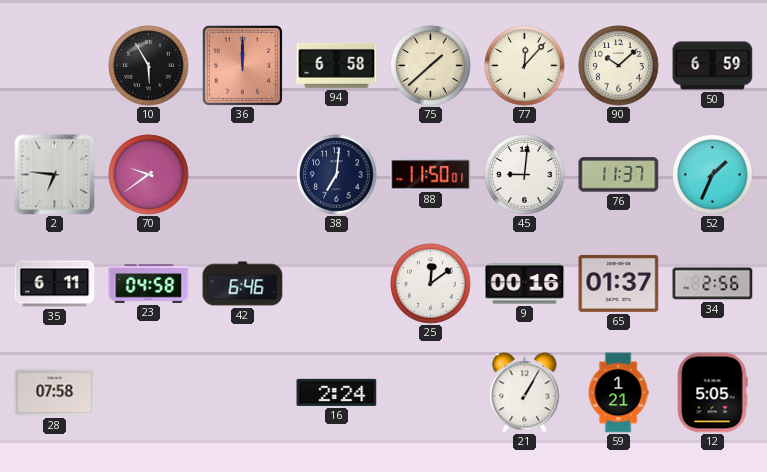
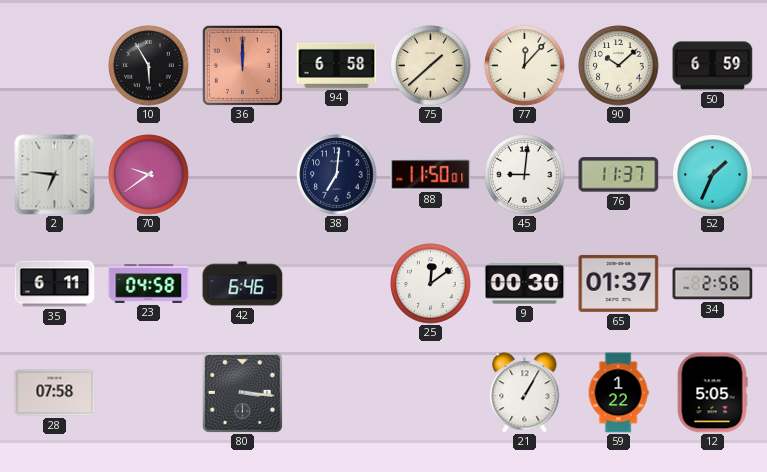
9: 00:16 -> 00:30
80: none -> 3:16
16: 2:24 -> none
59: 1:21 -> 1:22
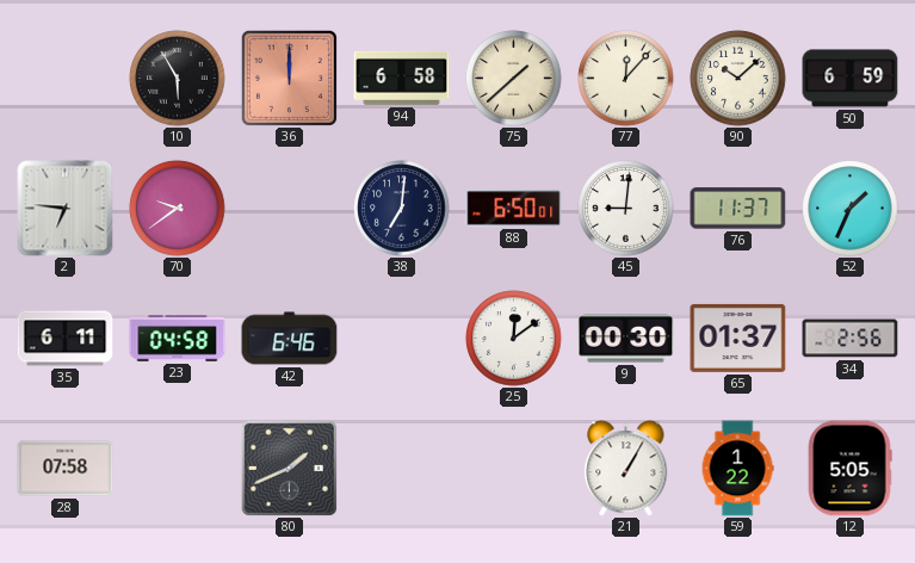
88: 11:50 -> 6:50
80: 3:16 -> 1:41
